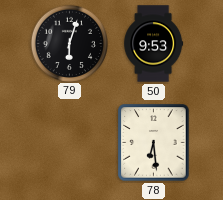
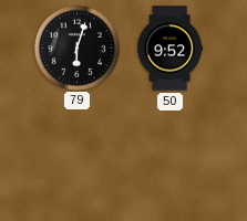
50: 9:53 -> 9:52
78: 6:29 -> none
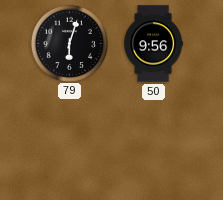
50: 9:52 -> 9:56
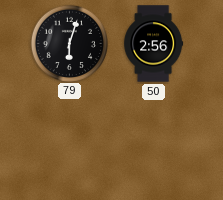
50: 9:56 -> 2:56
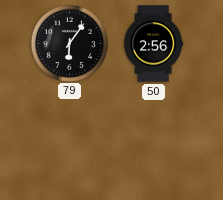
79: 6:03 -> 6:06
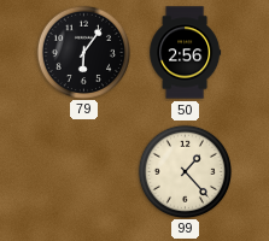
99: none -> 1:23
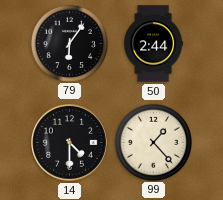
50: 2:56 -> 2:44
14: none -> 4:30
